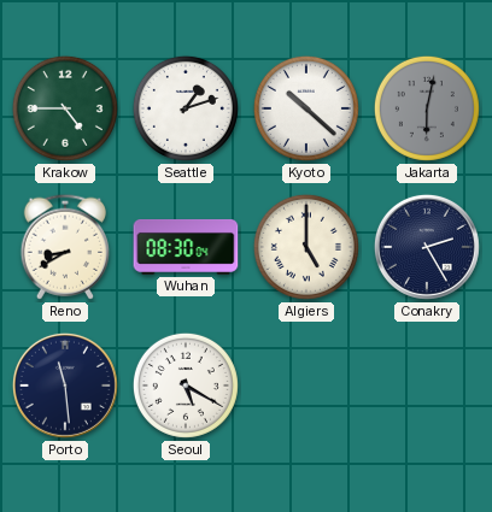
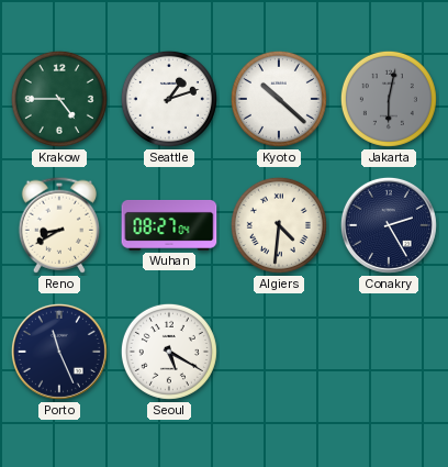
Wuhan: 08:30 -> 08:27
Algiers: 5:00 -> 4:31
Porto: 11:29 -> 11:26
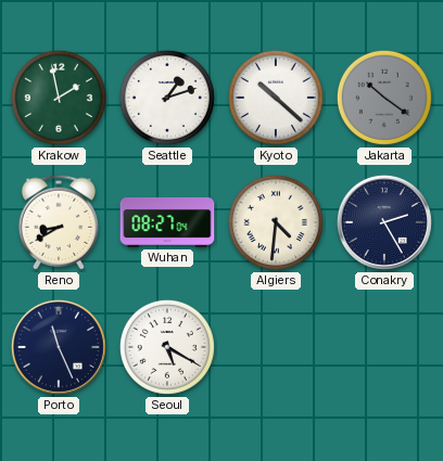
Krakow: 4:45 -> 1:58
Jakarta: 6:02 -> 10:21
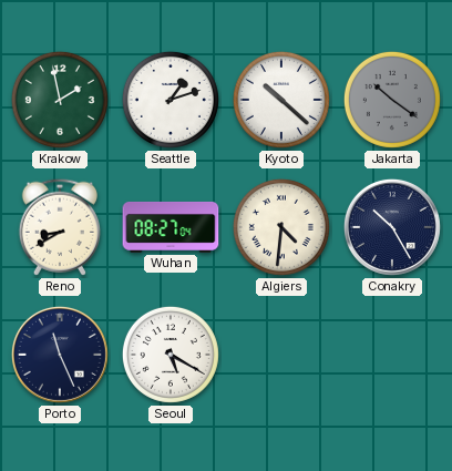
Conakry: 2:25 -> 10:25
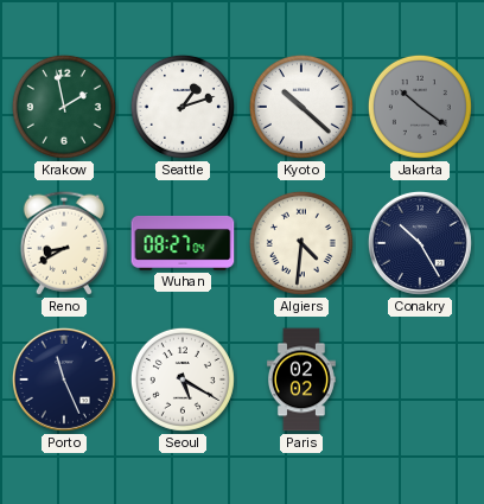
Paris: none -> 02:02
